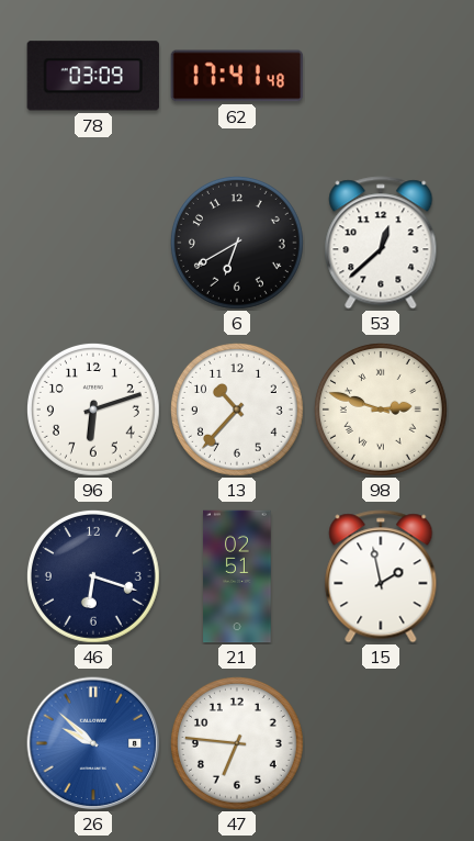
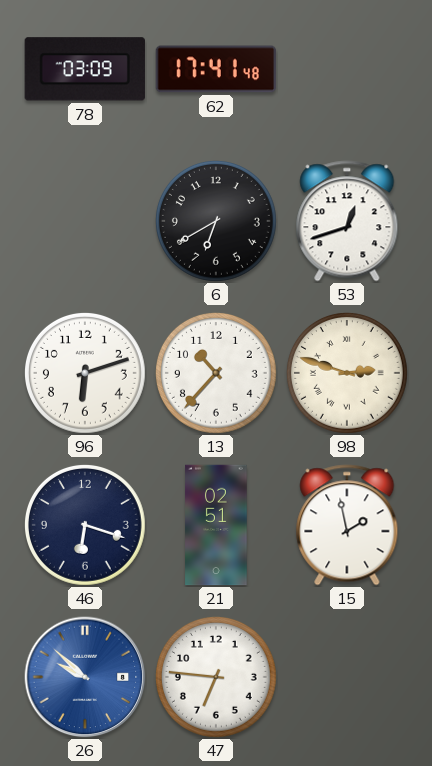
53: 12:38 -> 12:42
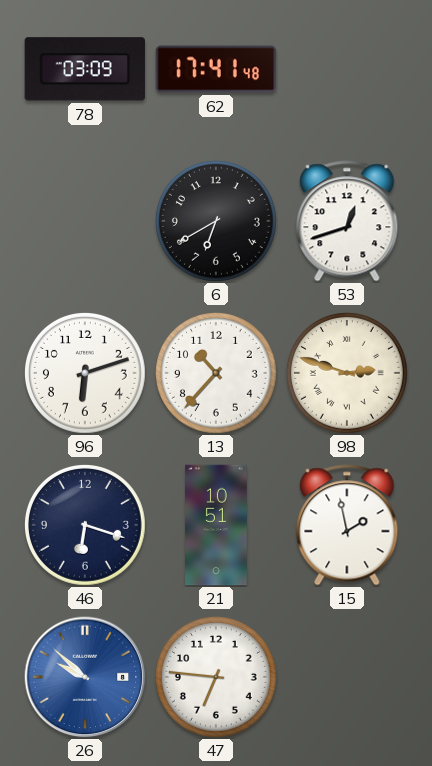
21: 02:51 -> 10:51
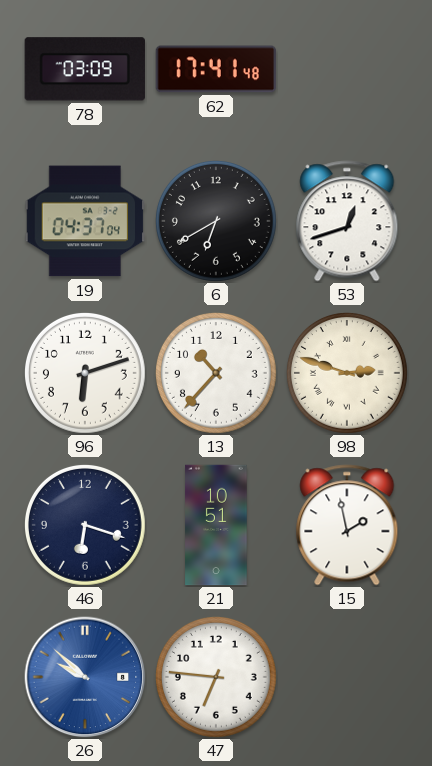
19: none -> 04:37
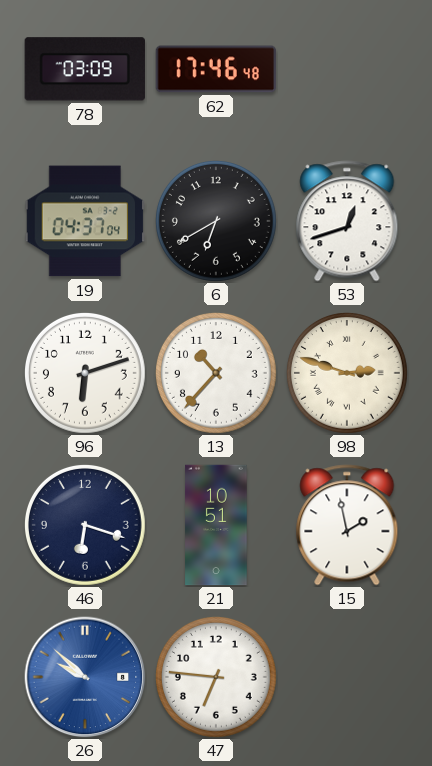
62: 17:41 -> 17:46
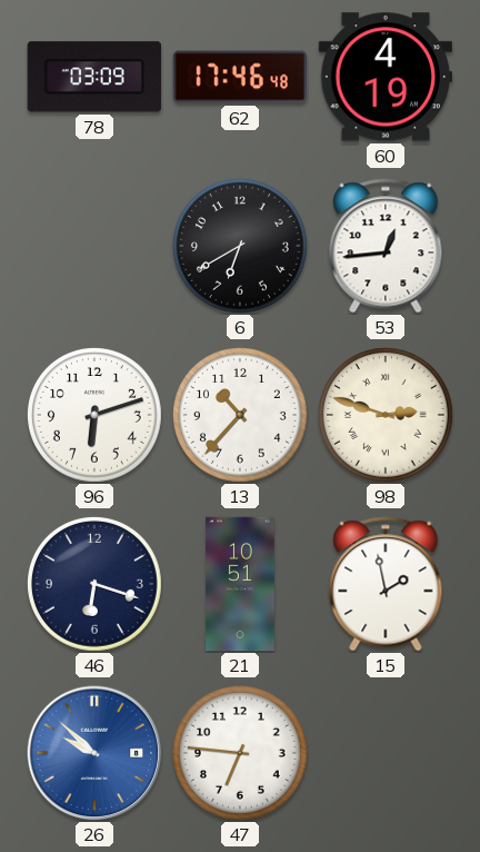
60: none -> 4:19
19: 04:37 -> none
53: 12:42 -> 12:44
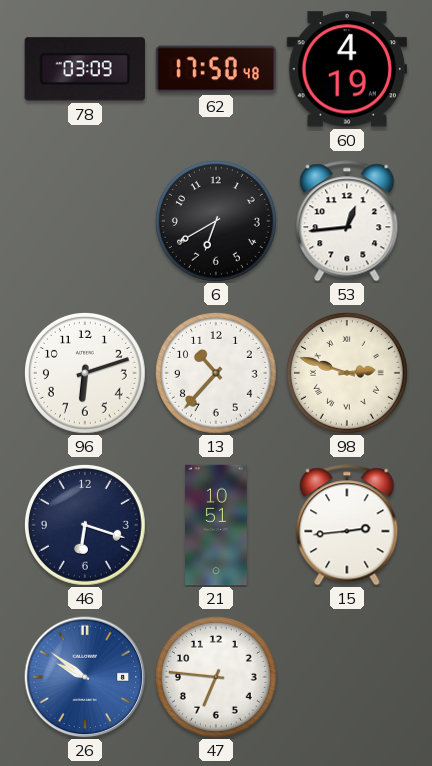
62: 17:46 -> 17:50
15: 1:58 -> 2:44
26: 9:52 -> 9:51
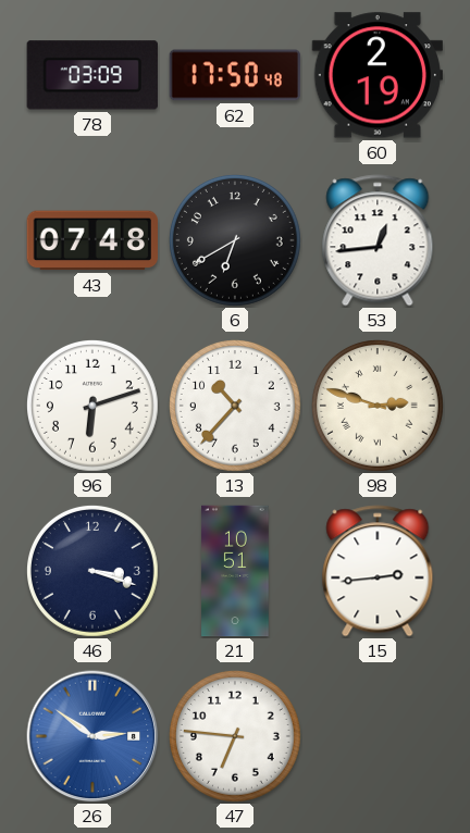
60: 4:19 -> 2:19
43: none -> 07:48
46: 6:18 -> 3:18
26: 9:51 -> 2:51
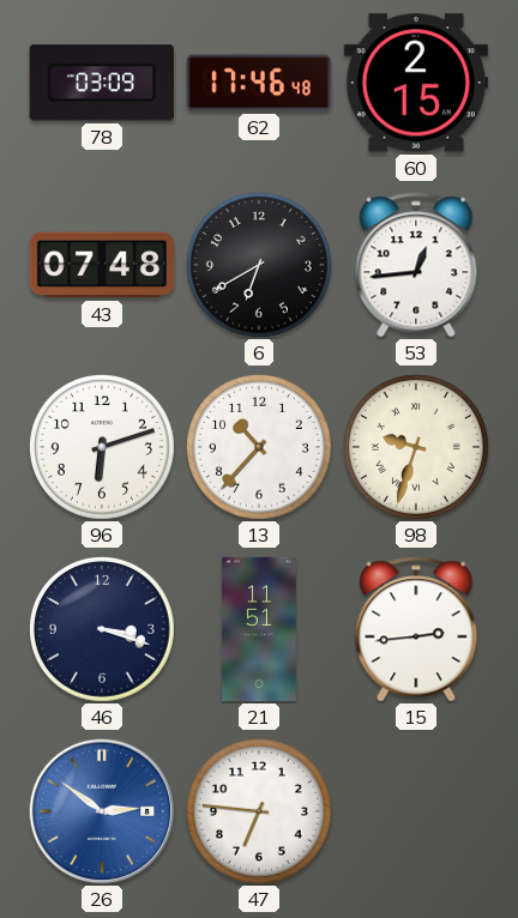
62: 17:50 -> 17:46
60: 2:19 -> 2:15
98: 2:48 -> 9:33
21: 10:51 -> 11:51
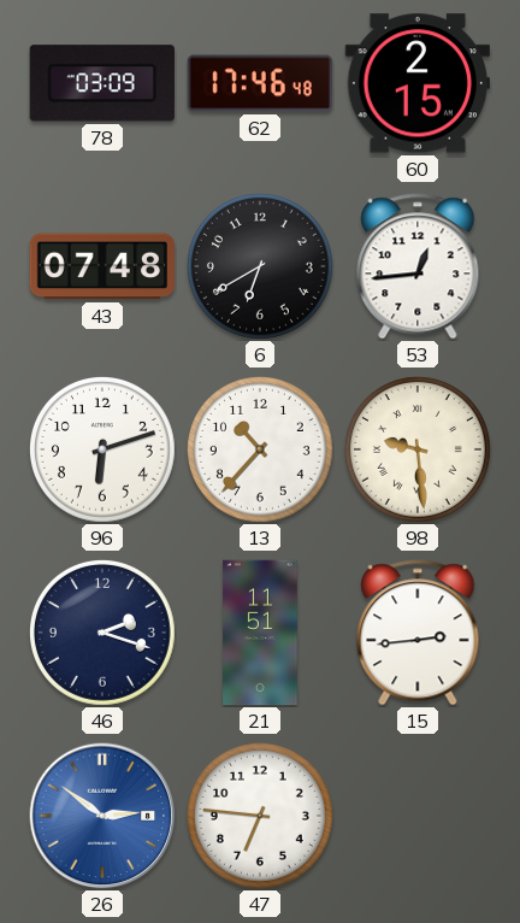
98: 9:33 -> 9:29
46: 3:18 -> 2:18
